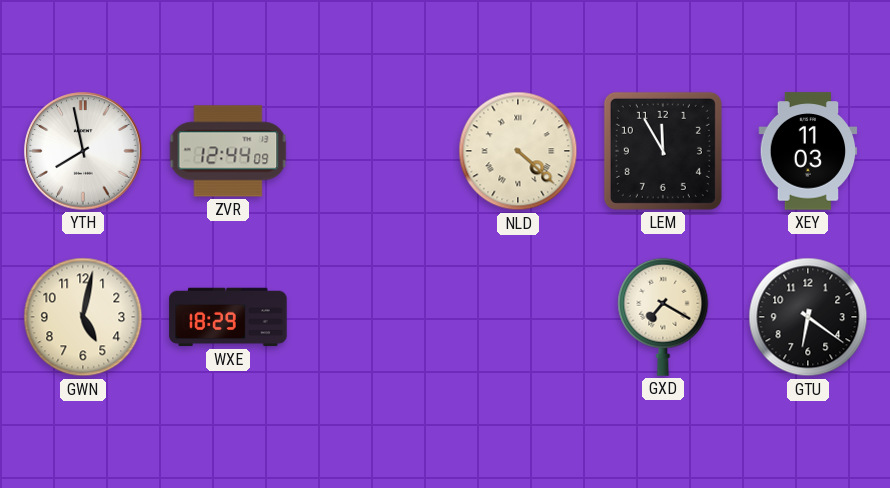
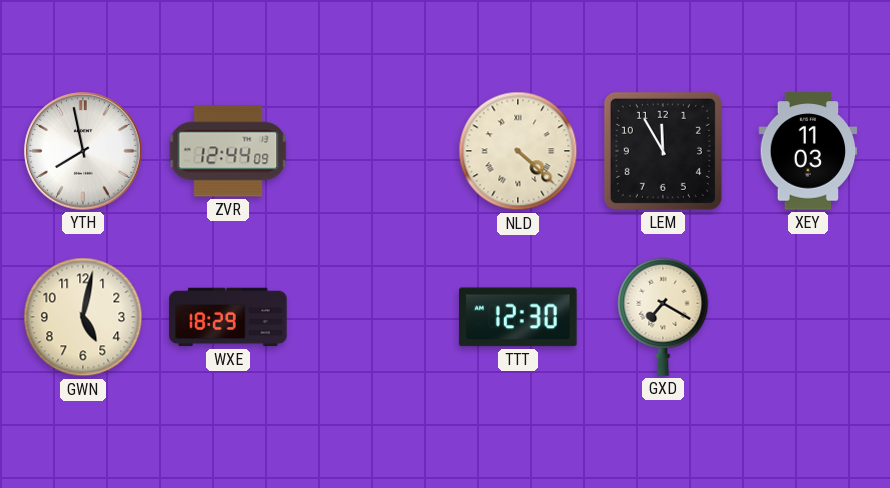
TTT: none -> 12:30
GTU: 6:21 -> none
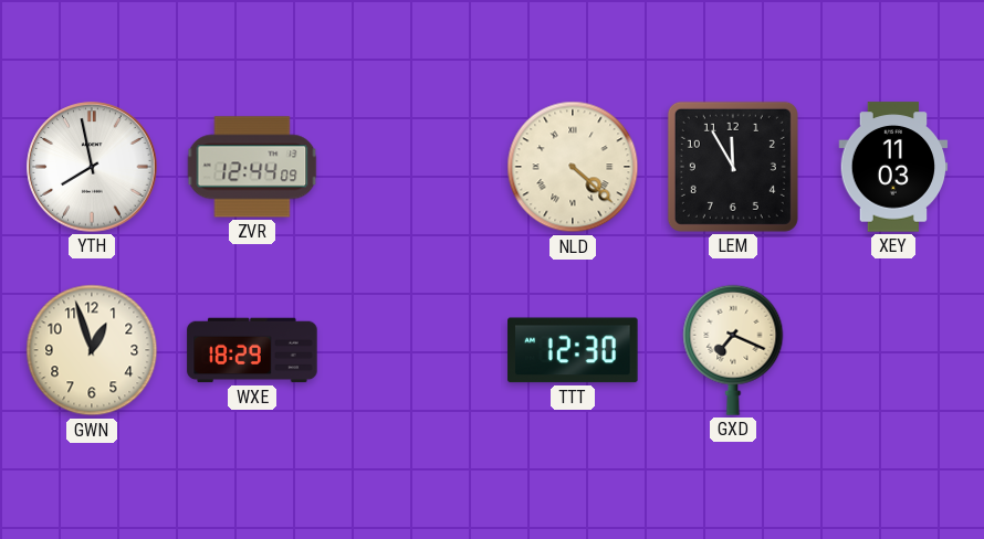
GWN: 5:02 -> 12:57
GXD: 7:20 -> 7:19
